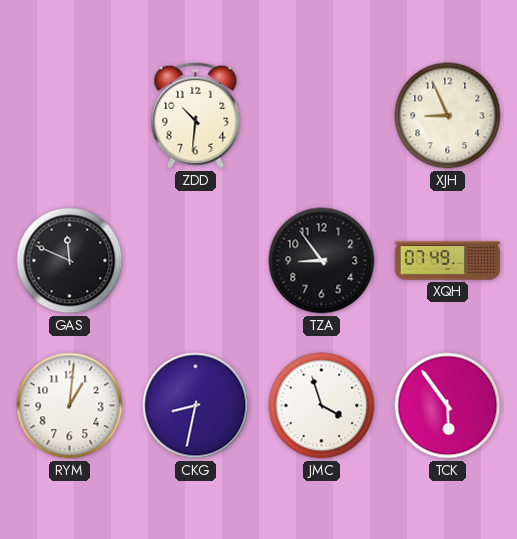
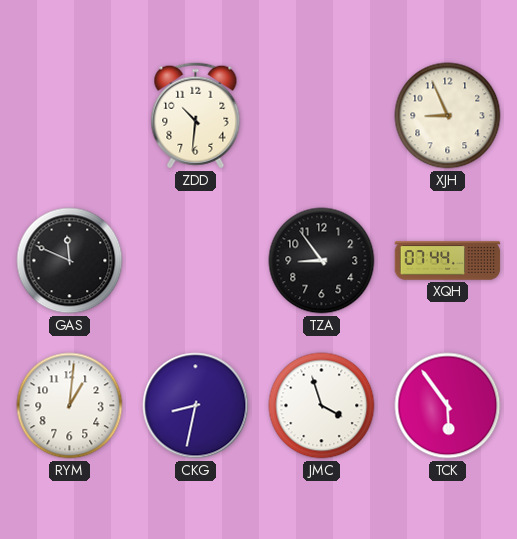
XQH: 07:49 -> 07:44
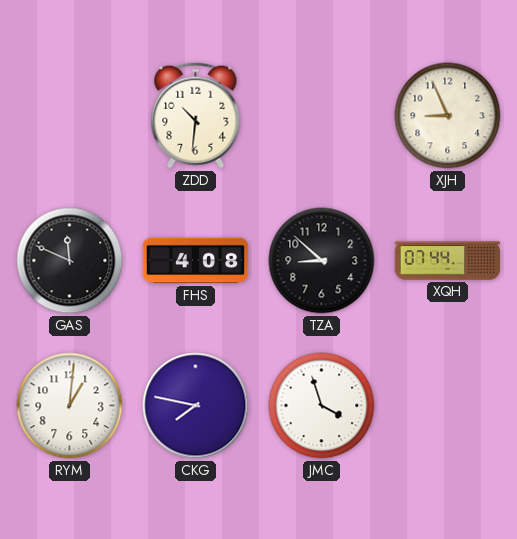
FHS: none -> 4:08
TZA: 8:54 -> 8:52
CKG: 8:32 -> 7:47
TCK: 5:54 -> none
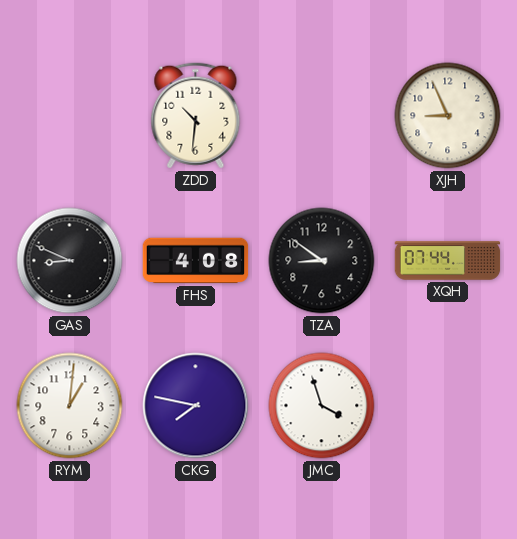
GAS: 11:49 -> 8:49
TZA: 8:52 -> 8:51
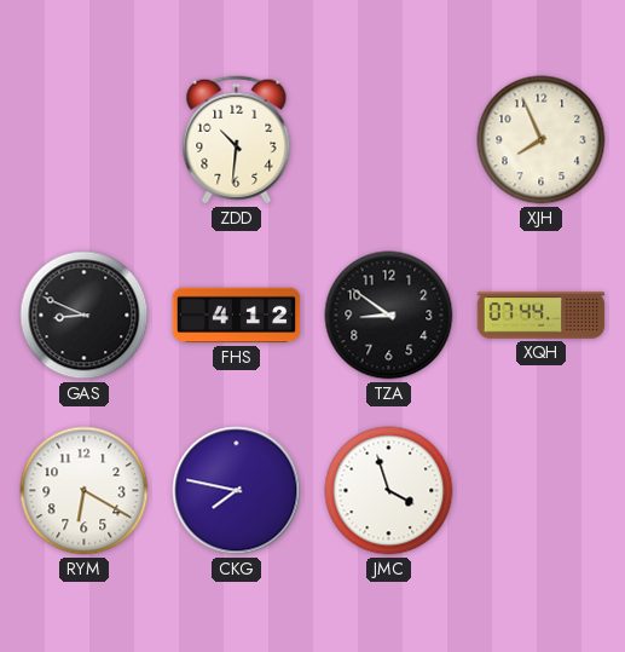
XJH: 8:56 -> 7:56
FHS: 4:08 -> 4:12
RYM: 1:01 -> 6:20
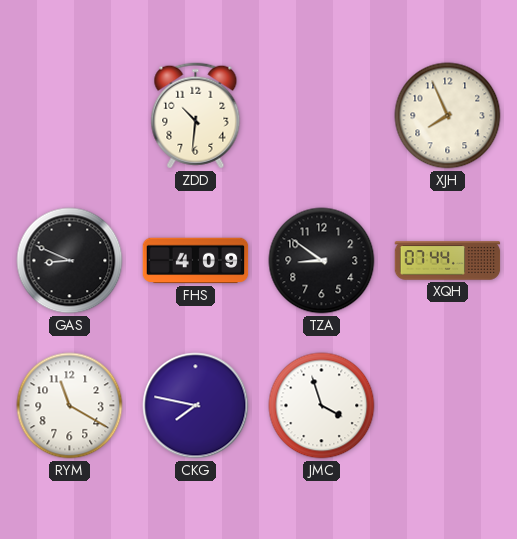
FHS: 4:12 -> 4:09
RYM: 6:20 -> 11:20
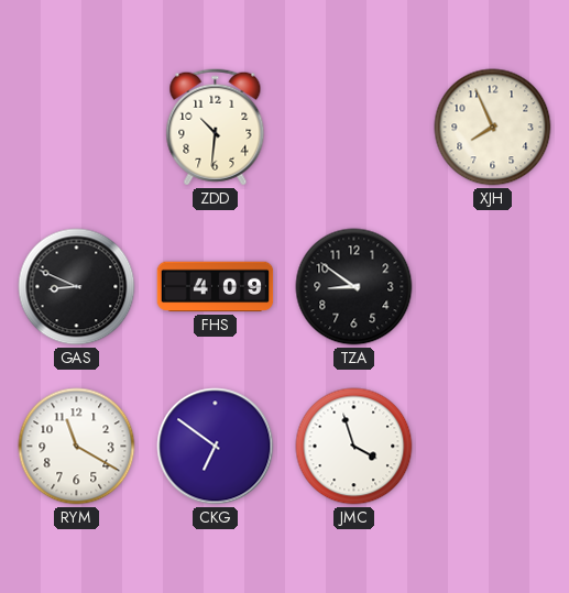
XQH: 07:44 -> none
CKG: 7:47 -> 6:51
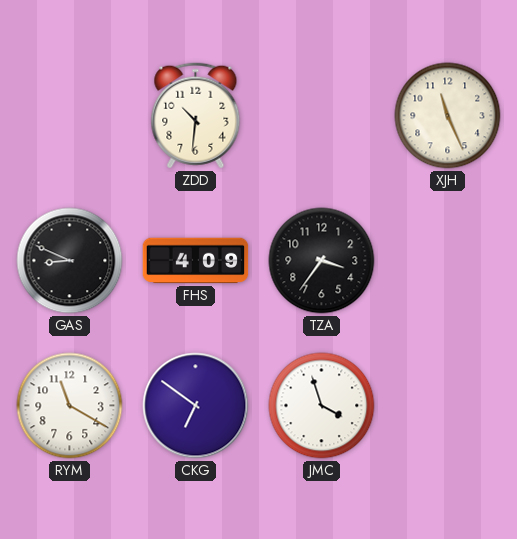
XJH: 7:56 -> 11:26
TZA: 8:51 -> 3:36
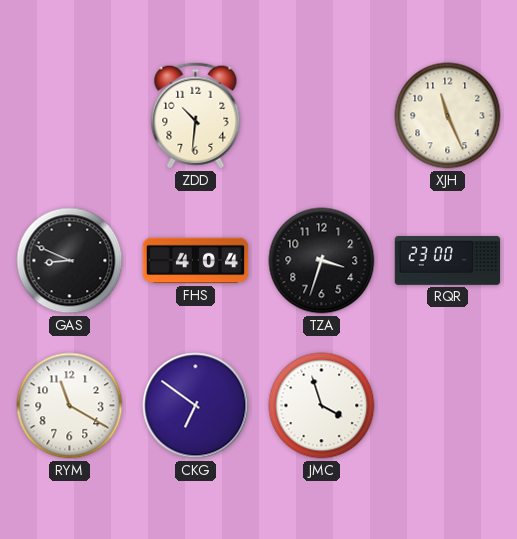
FHS: 4:09 -> 4:04
TZA: 3:36 -> 3:33
RQR: none -> 23:00
